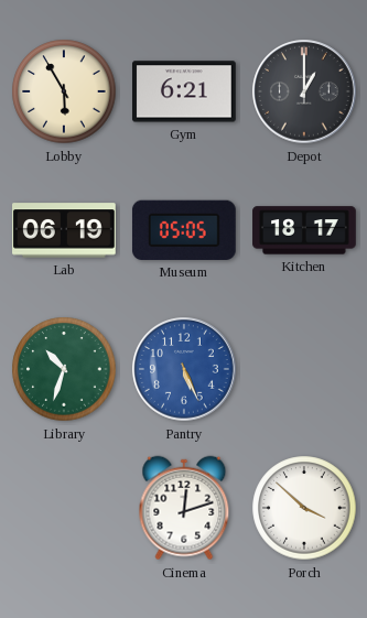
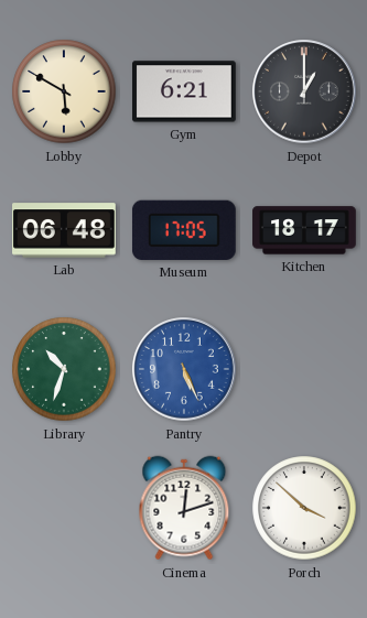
Lobby: 5:55 -> 5:50
Lab: 06:19 -> 06:48
Museum: 05:05 -> 17:05
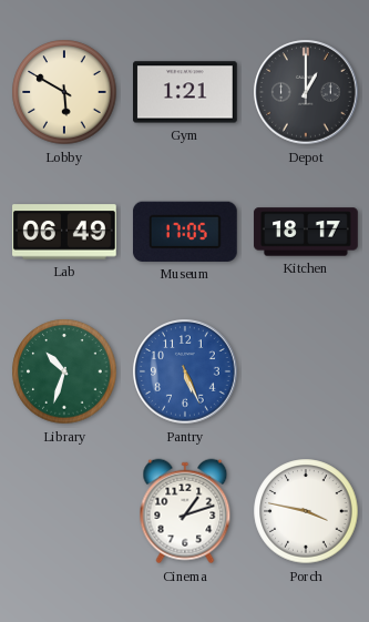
Gym: 6:21 -> 1:21
Lab: 06:48 -> 06:49
Cinema: 12:12 -> 1:12
Porch: 3:52 -> 3:47
